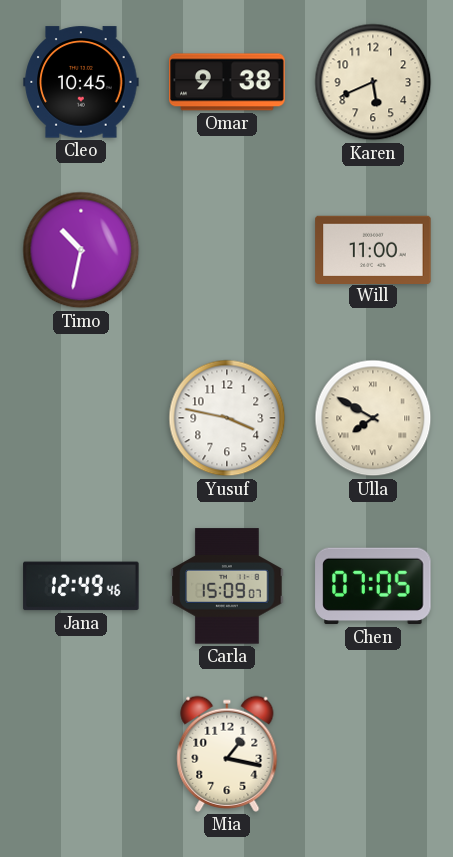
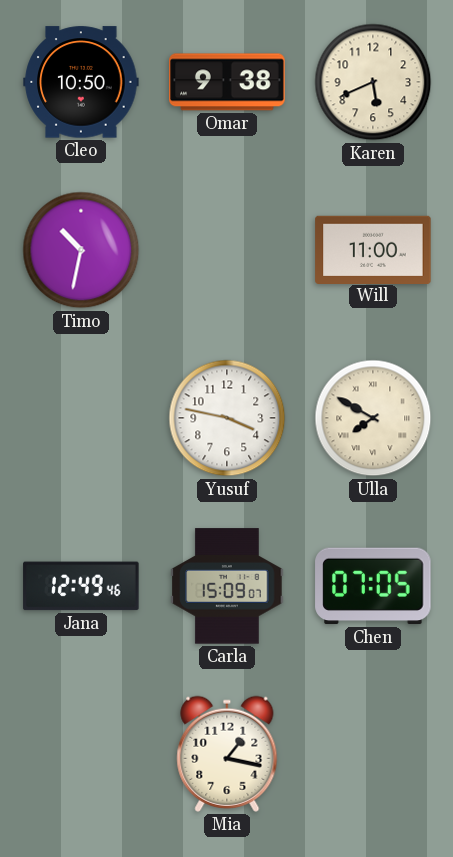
Cleo: 10:45 -> 10:50
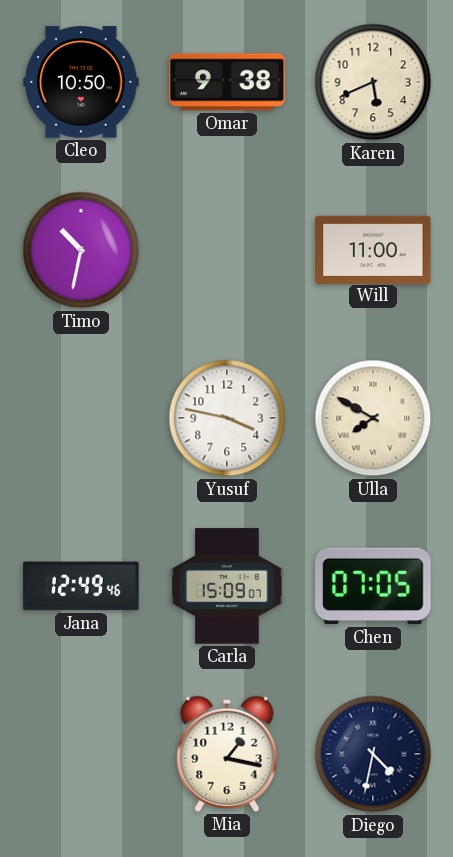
Diego: none -> 4:32
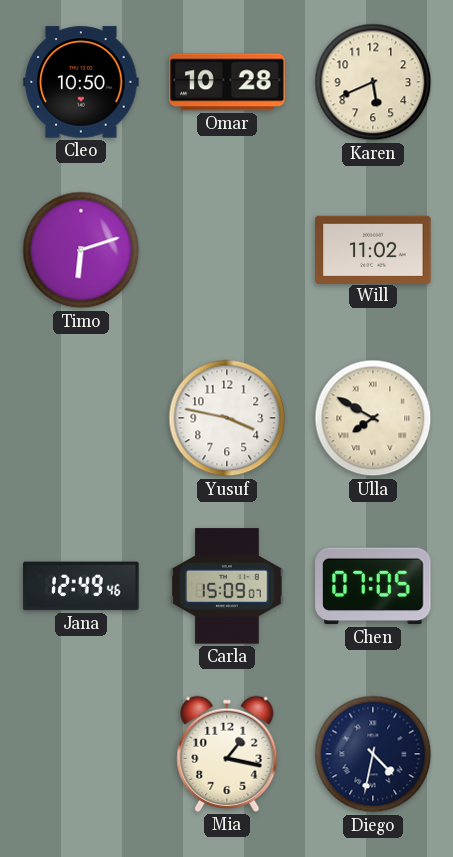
Omar: 9:38 -> 10:28
Timo: 10:32 -> 6:12
Will: 11:00 -> 11:02
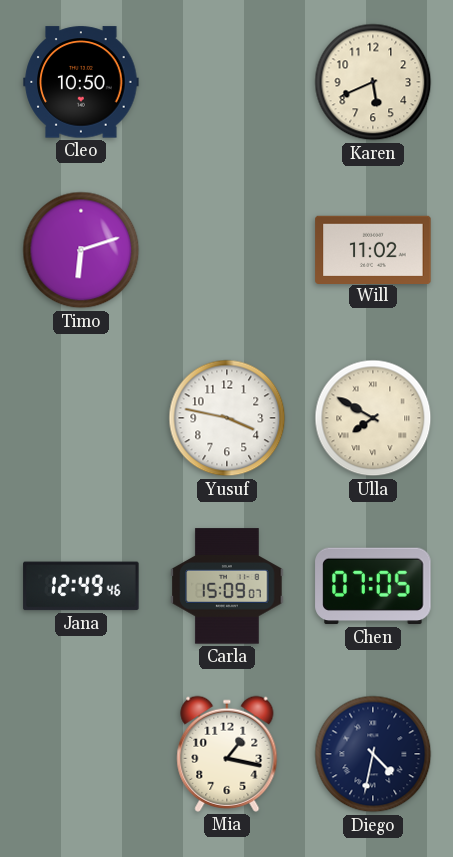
Omar: 10:28 -> none
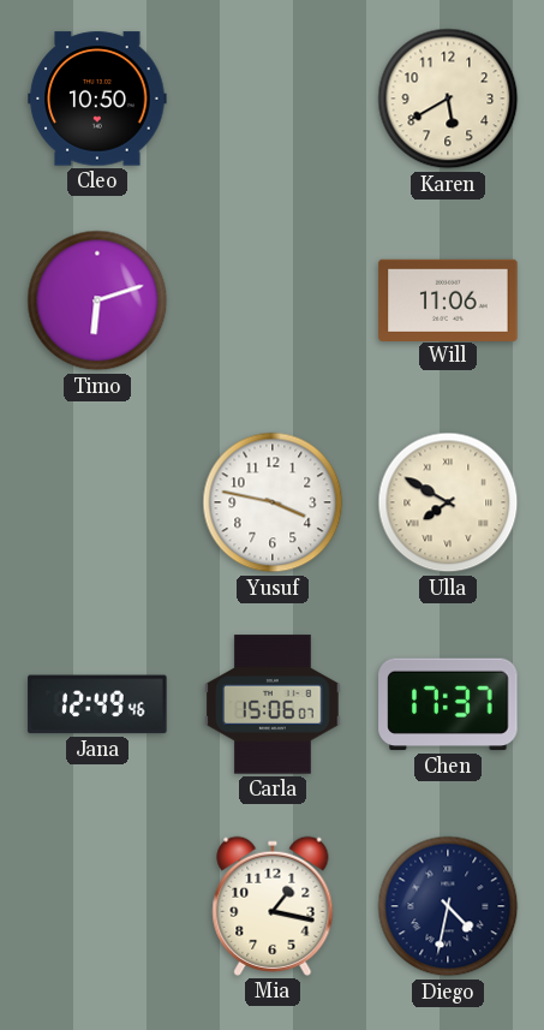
Karen: 5:41 -> 5:40
Will: 11:02 -> 11:06
Carla: 15:09 -> 15:06
Chen: 07:05 -> 17:37
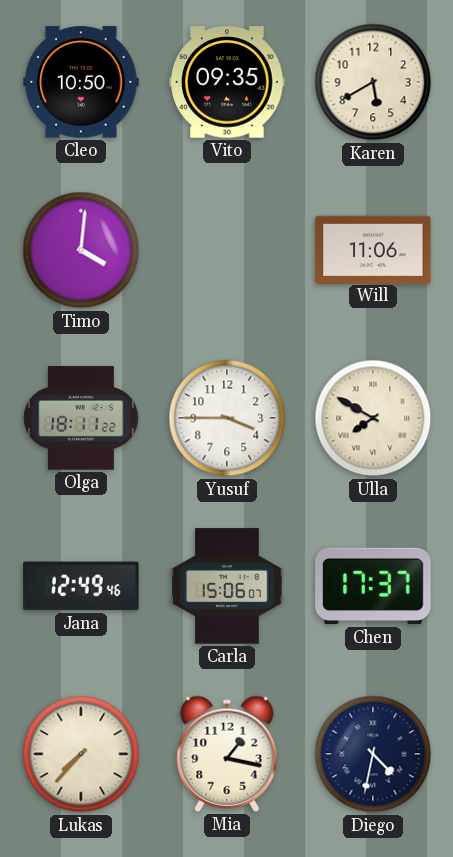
Vito: none -> 09:35
Timo: 6:12 -> 4:01
Olga: none -> 18:11
Yusuf: 3:47 -> 3:45
Lukas: none -> 7:37
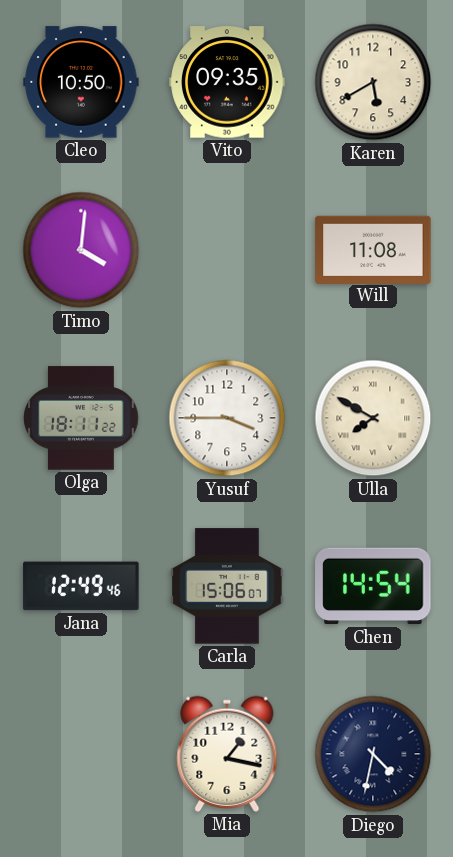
Will: 11:06 -> 11:08
Chen: 17:37 -> 14:54
Lukas: 7:37 -> none
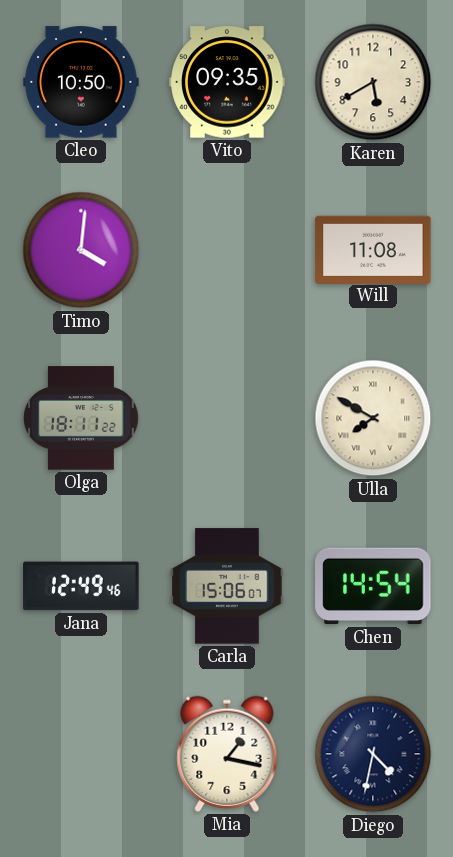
Yusuf: 3:45 -> none
